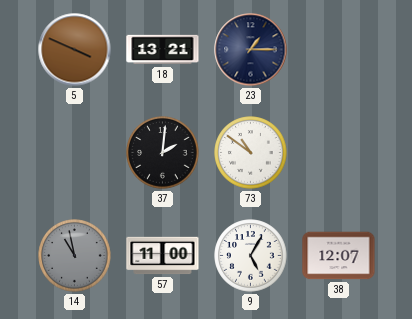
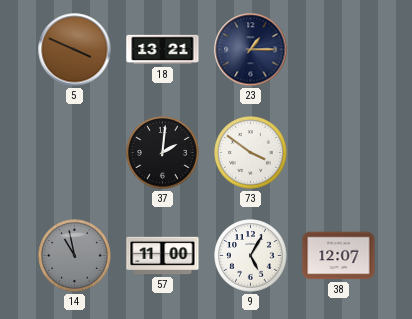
73: 10:51 -> 3:51
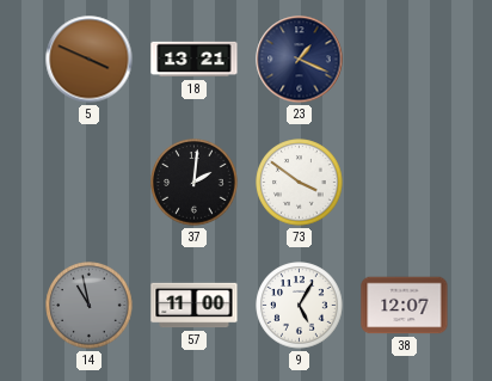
23: 1:15 -> 1:19
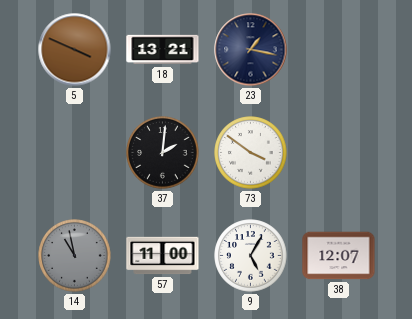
23: 1:19 -> 1:17
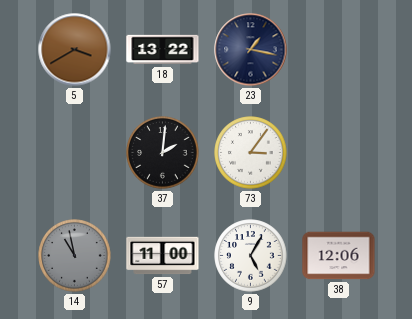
5: 3:49 -> 3:40
18: 13:21 -> 13:22
73: 3:51 -> 3:06
38: 12:07 -> 12:06
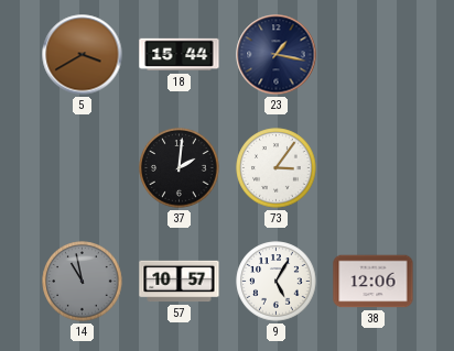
18: 13:22 -> 15:44
57: 11:00 -> 10:57
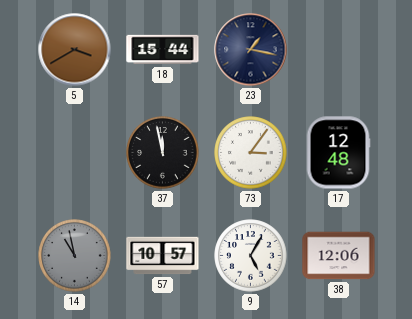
37: 2:01 -> 11:58
17: none -> 12:48
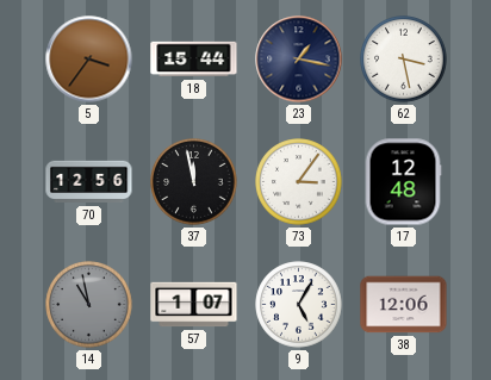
5: 3:40 -> 3:36
62: none -> 3:28
70: none -> 12:56
57: 10:57 -> 1:07
